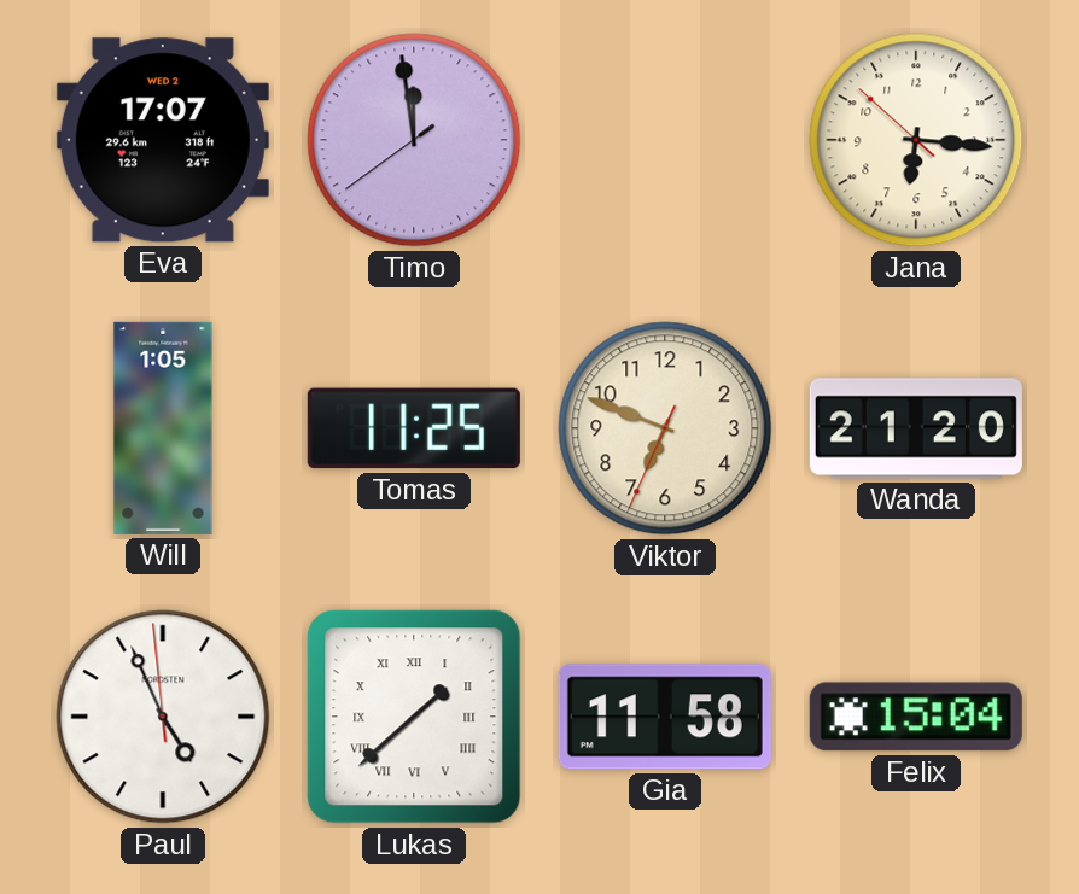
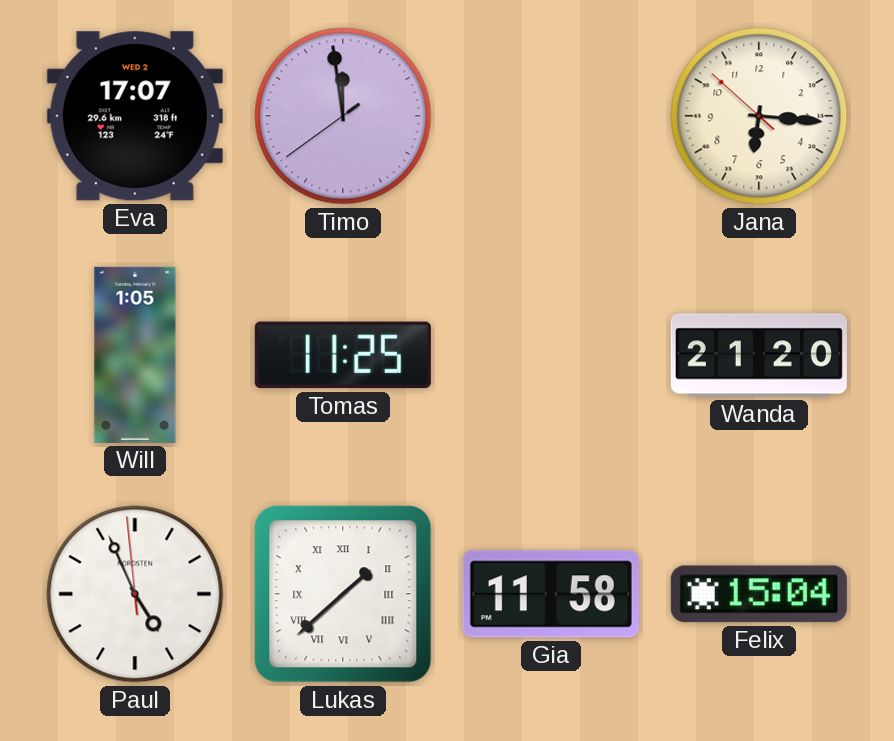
Viktor: 6:48 -> none
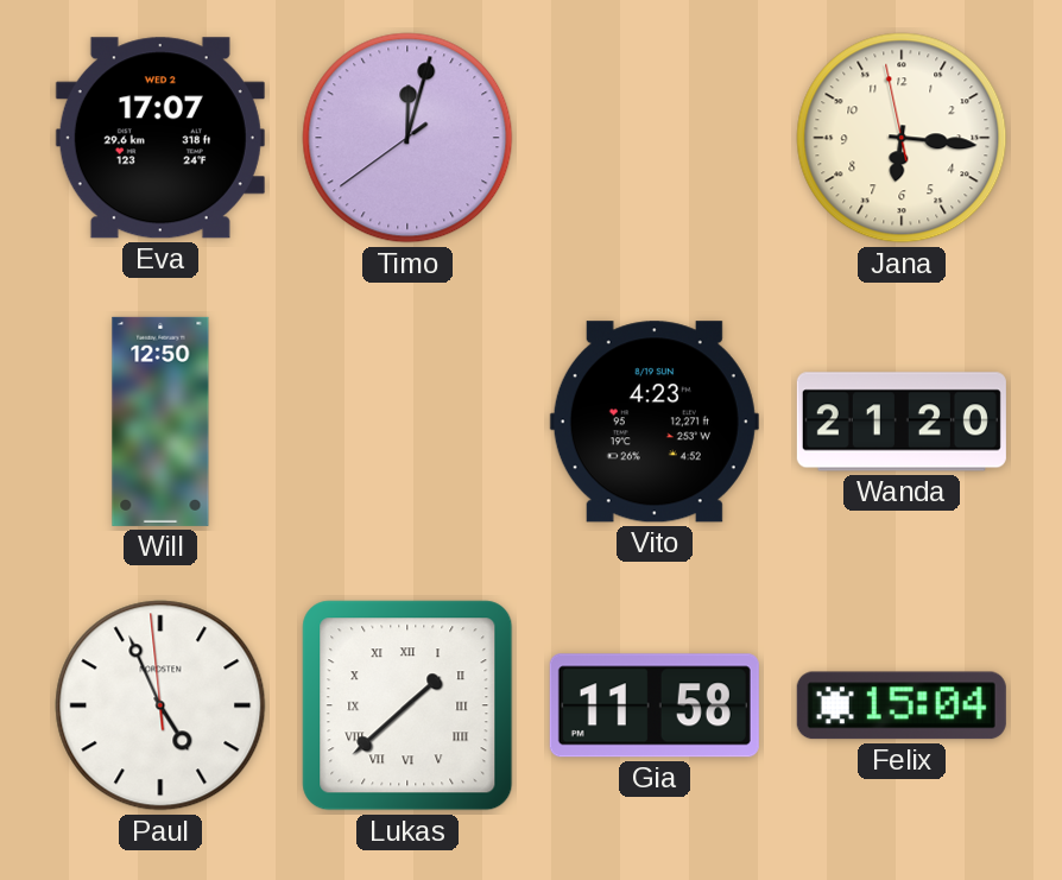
Timo: 11:58 -> 12:02
Jana: 6:15:52 -> 6:15:58
Will: 1:05 -> 12:50
Tomas: 11:25 -> none
Vito: none -> 4:23
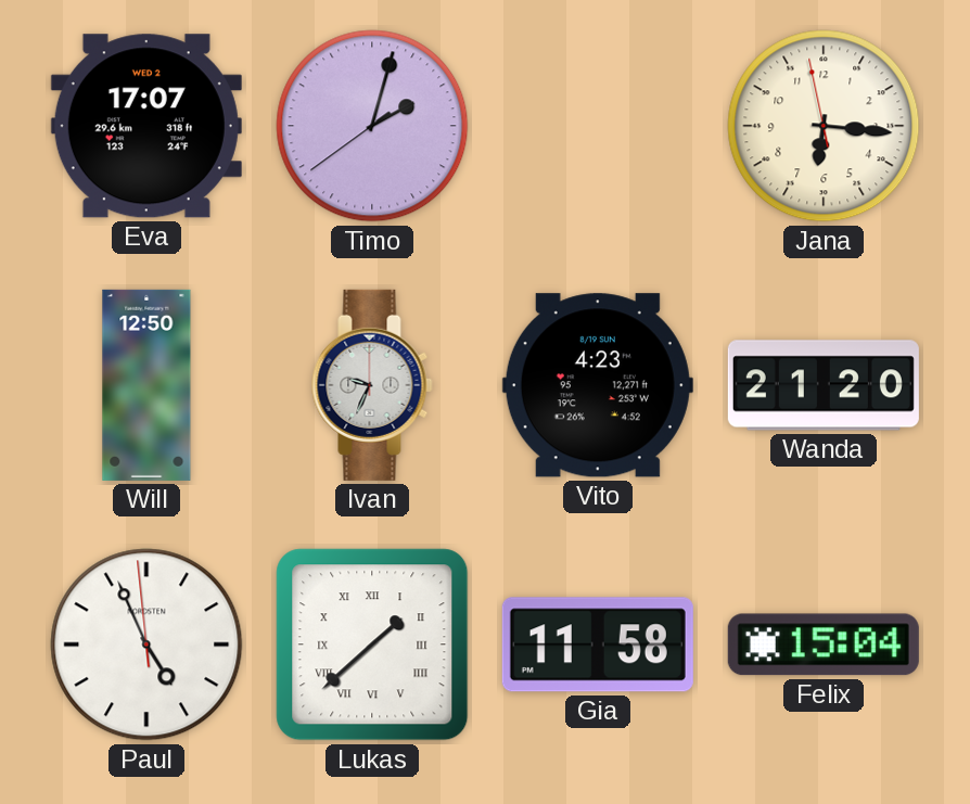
Timo: 12:02 -> 2:02
Ivan: none -> 9:34
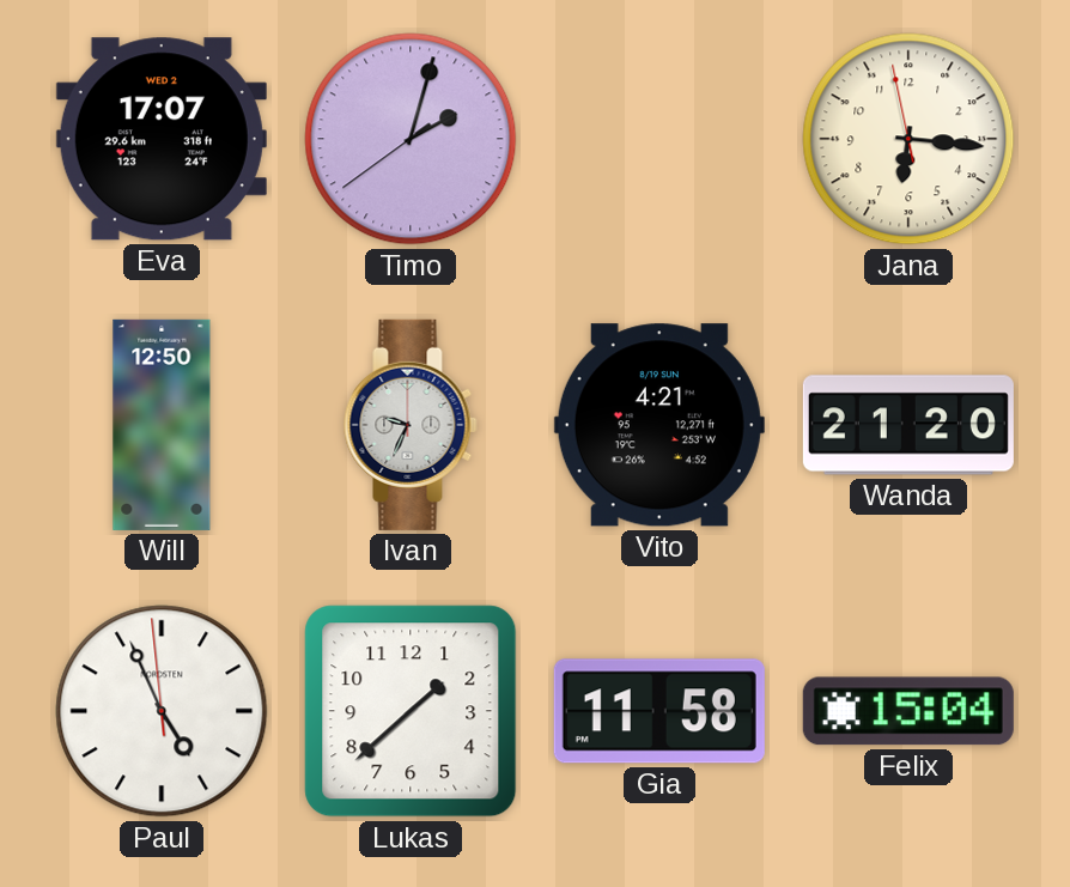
Vito: 4:23 -> 4:21
Lukas numerals: Roman -> Arabic
